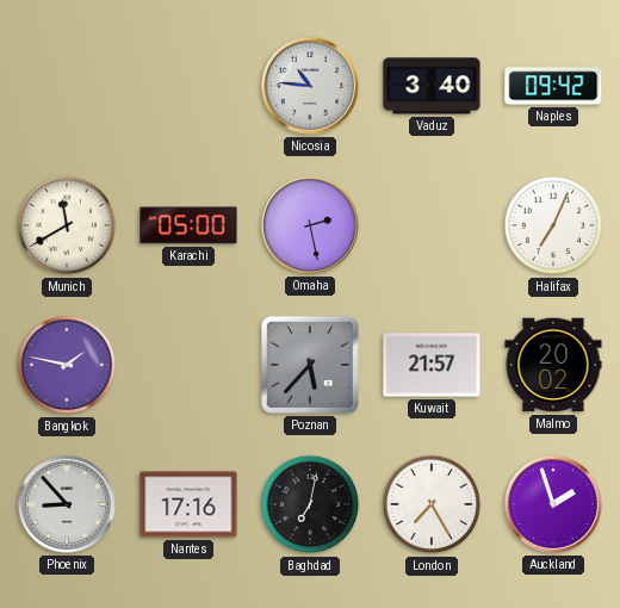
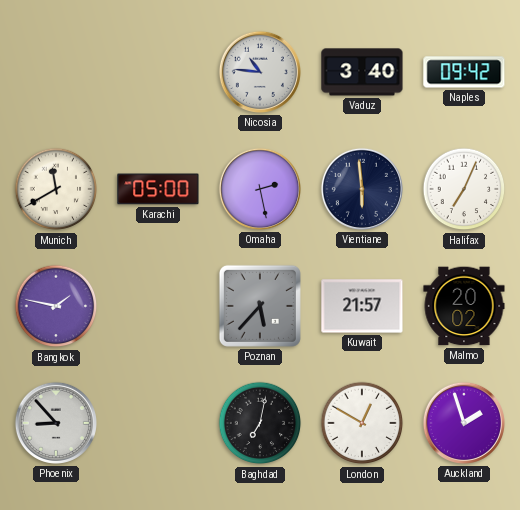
Vientiane: none -> 5:59
Nantes: 17:16 -> none
London: 7:25 -> 12:50
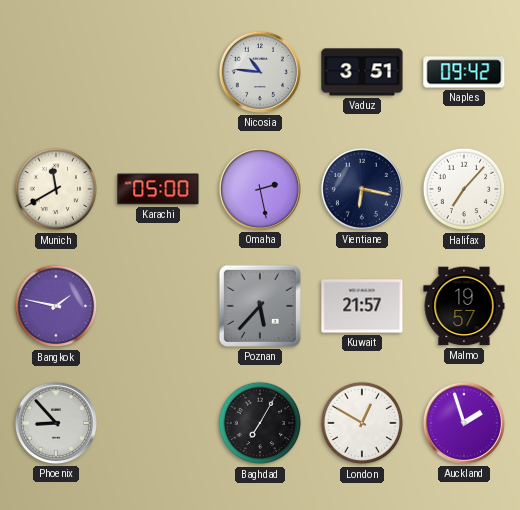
Vaduz: 3:40 -> 3:51
Vientiane: 5:59 -> 6:17
Halifax: 7:04 -> 7:07
Malmo: 20:02 -> 19:57
Baghdad: 7:02 -> 7:05
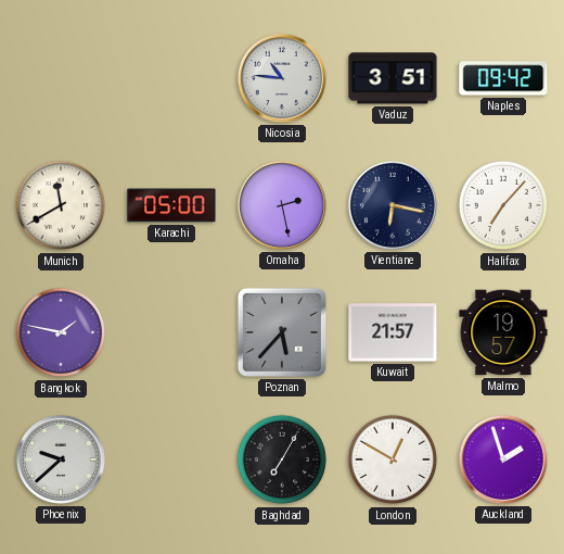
Phoenix: 8:53 -> 9:38
